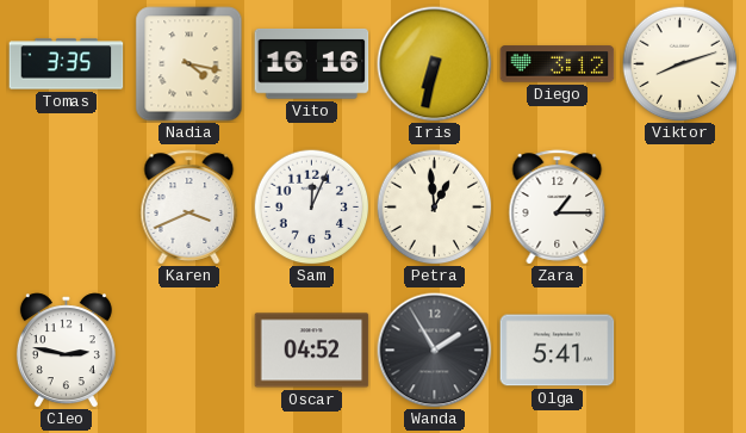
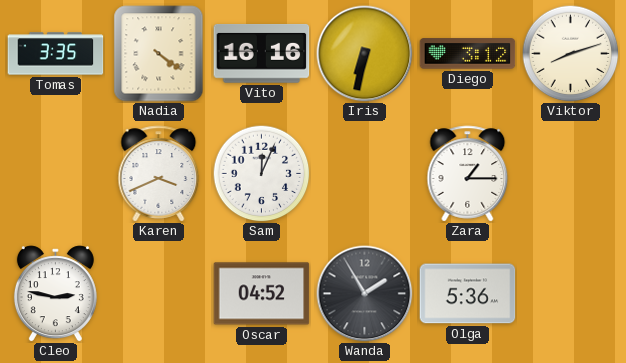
Nadia: 4:17 -> 4:21
Petra: 12:59 -> none
Olga: 5:41 -> 5:36
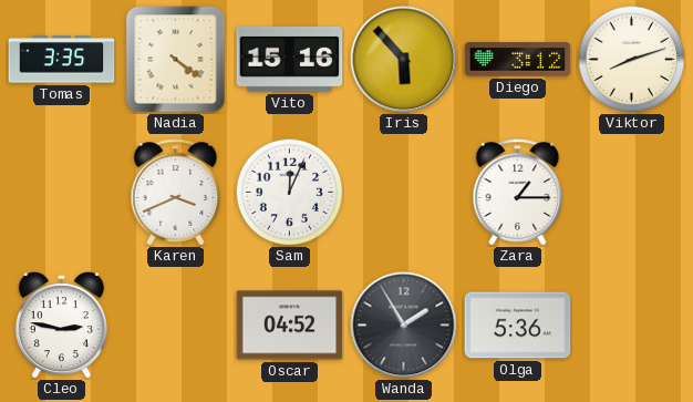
Vito: 16:16 -> 15:16
Iris: 6:32 -> 5:53
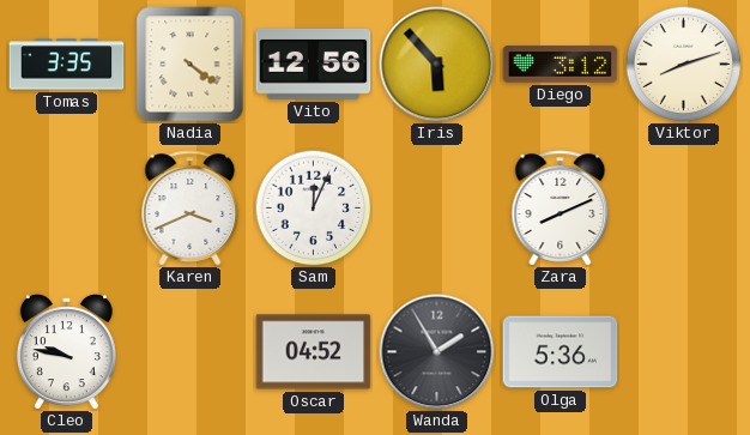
Vito: 15:16 -> 12:56
Zara: 1:15 -> 8:11
Cleo: 2:47 -> 9:47
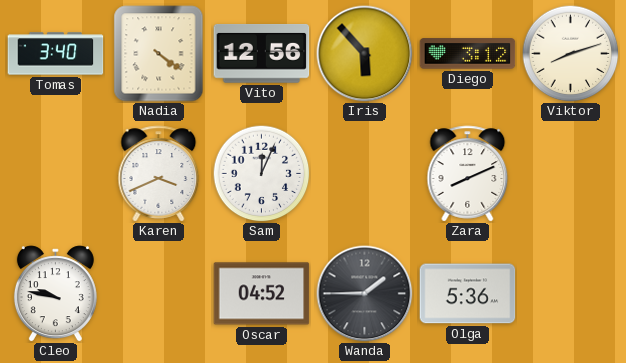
Tomas: 3:35 -> 3:40
Wanda: 1:55 -> 1:45
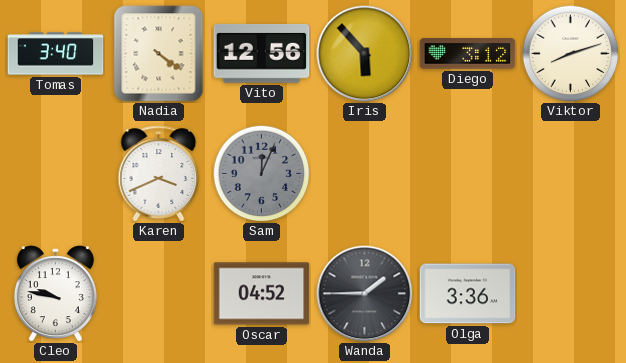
Sam dial: white -> grey
Zara: 8:11 -> none
Olga: 5:36 -> 3:36
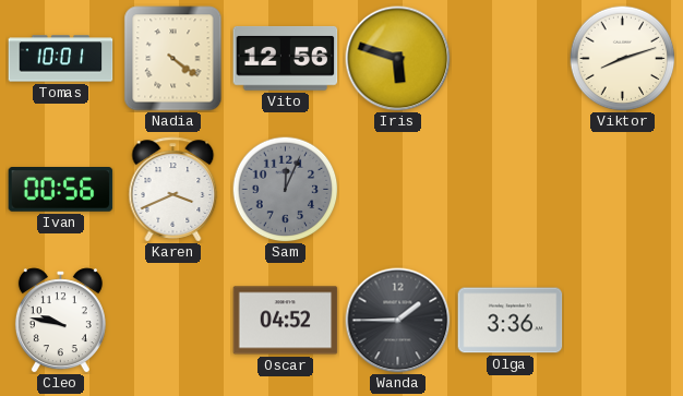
Tomas: 3:40 -> 10:01
Iris: 5:53 -> 5:48
Diego: 3:12 -> none
Ivan: none -> 00:56
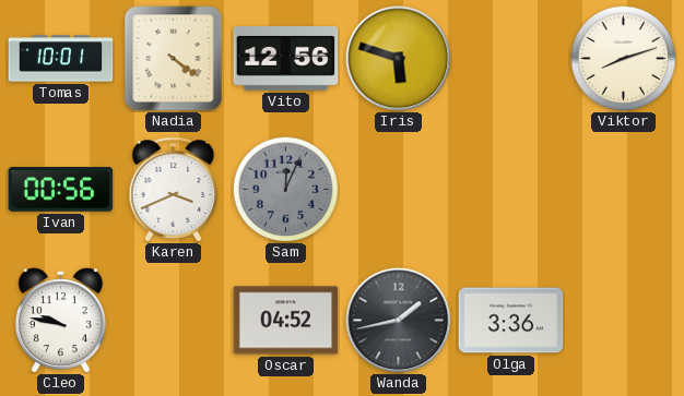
Wanda: 1:45 -> 1:43
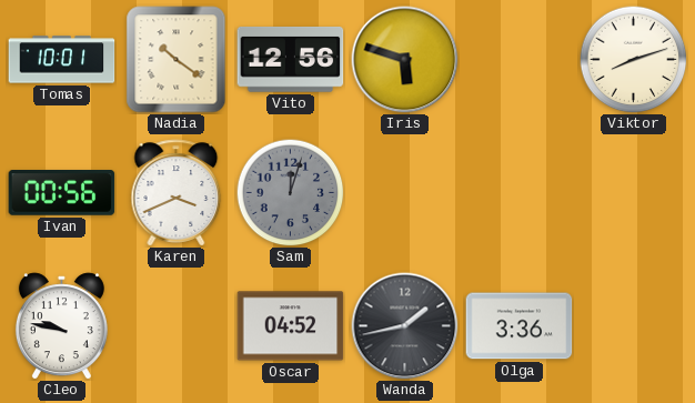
Nadia: 4:21 -> 10:21
Sam: 12:04 -> 12:03
